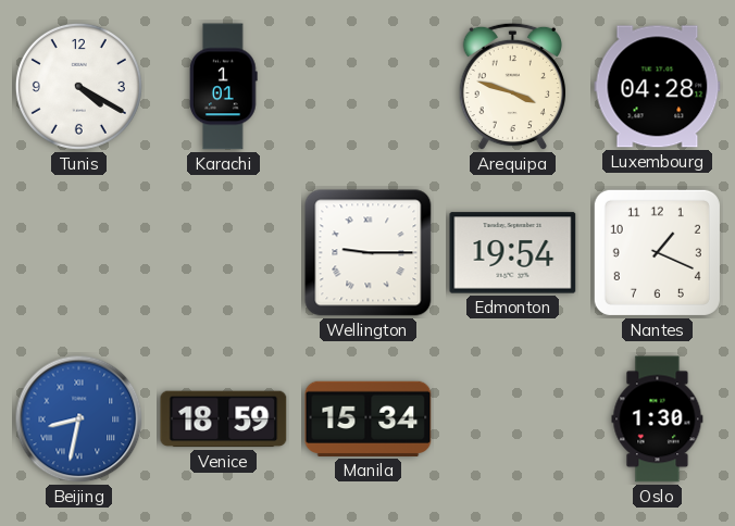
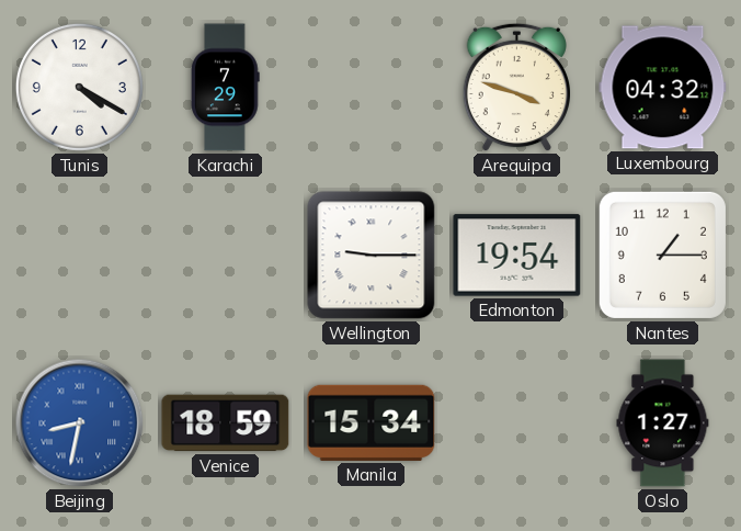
Karachi: 1:01 -> 7:29
Luxembourg: 04:28 -> 04:32
Nantes: 1:19 -> 1:15
Oslo: 1:30 -> 1:27
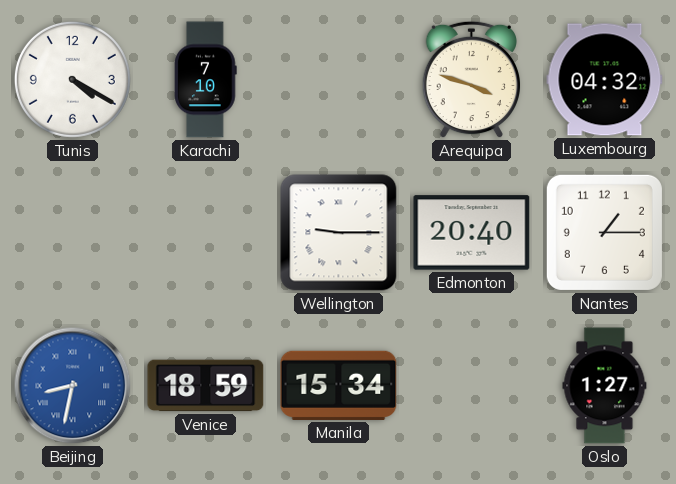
Karachi: 7:29 -> 7:10
Edmonton: 19:54 -> 20:40
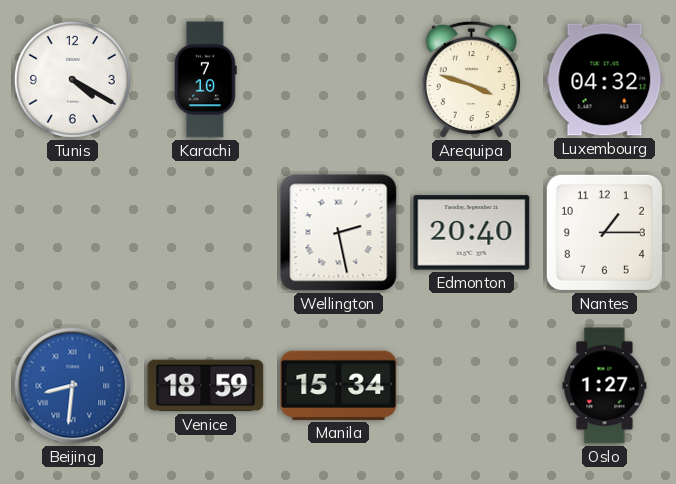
Wellington: 9:15 -> 2:28
Beijing: 8:32 -> 8:31
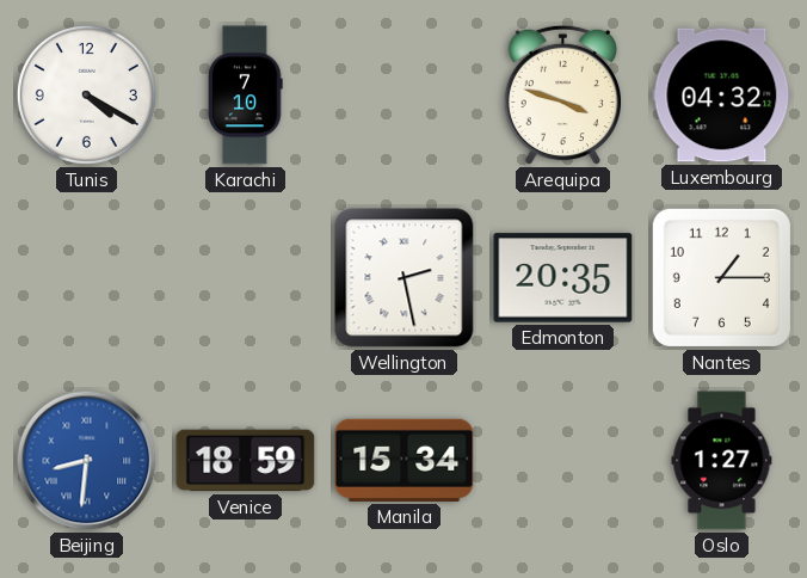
Edmonton: 20:40 -> 20:35
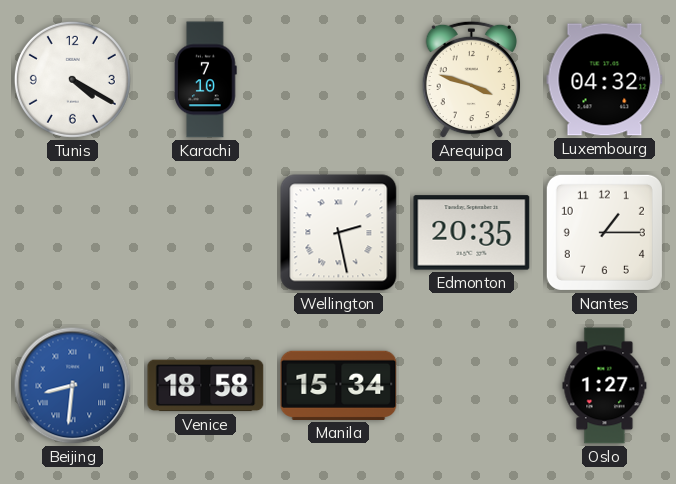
Venice: 18:59 -> 18:58
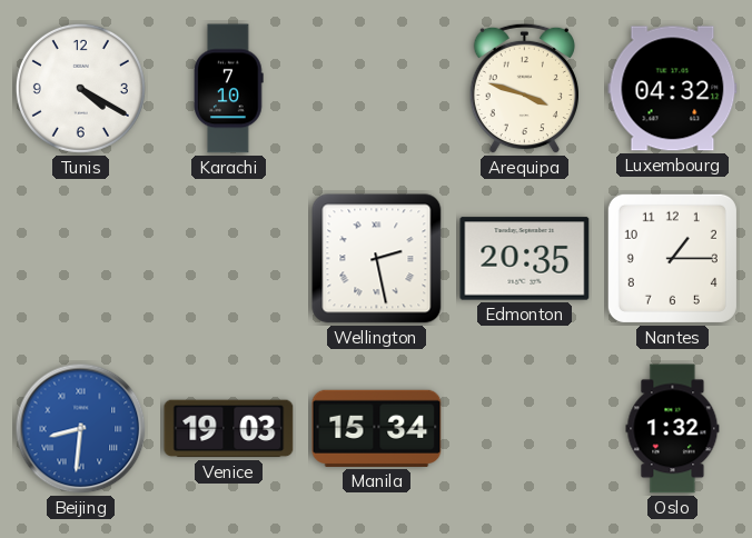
Venice: 18:58 -> 19:03
Oslo: 1:27 -> 1:32
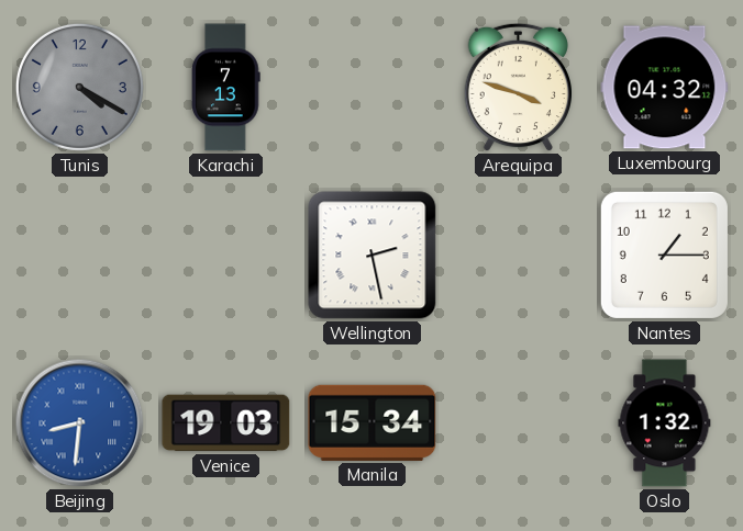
Tunis dial: white -> grey
Karachi: 7:10 -> 7:13
Edmonton: 20:35 -> none
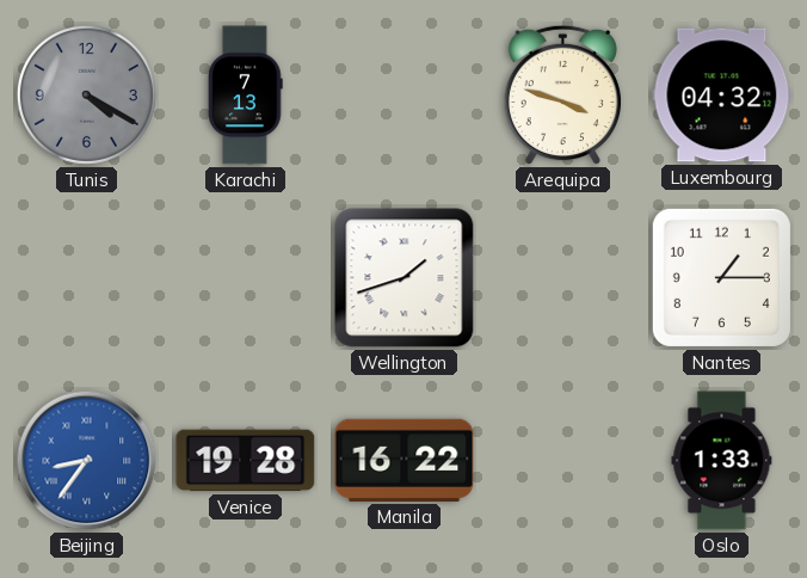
Wellington: 2:28 -> 1:42
Beijing: 8:31 -> 8:36
Venice: 19:03 -> 19:28
Manila: 15:34 -> 16:22
Oslo: 1:32 -> 1:33
